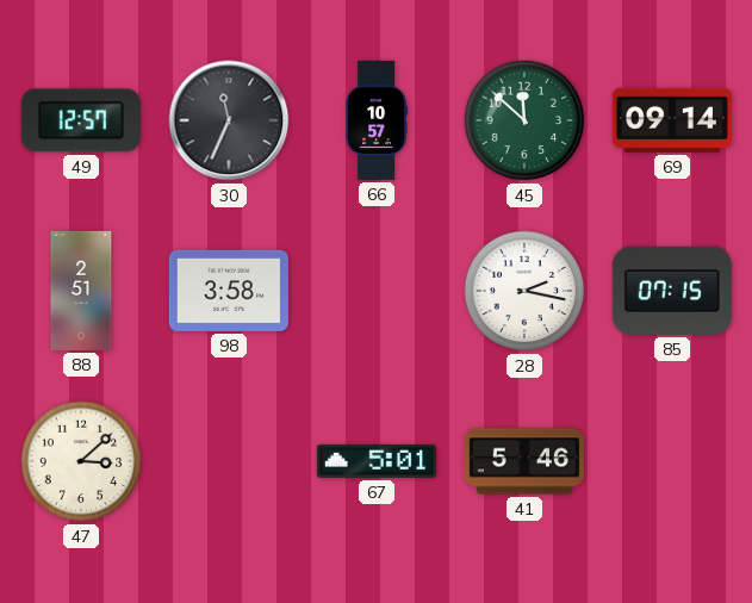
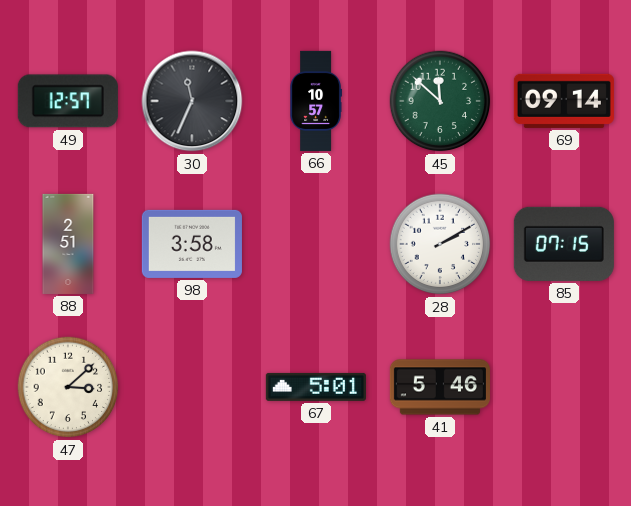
28: 2:17 -> 2:10
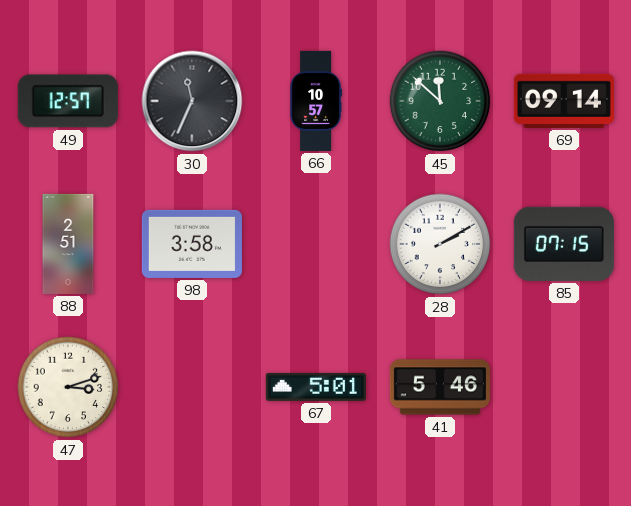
47: 3:08 -> 3:12
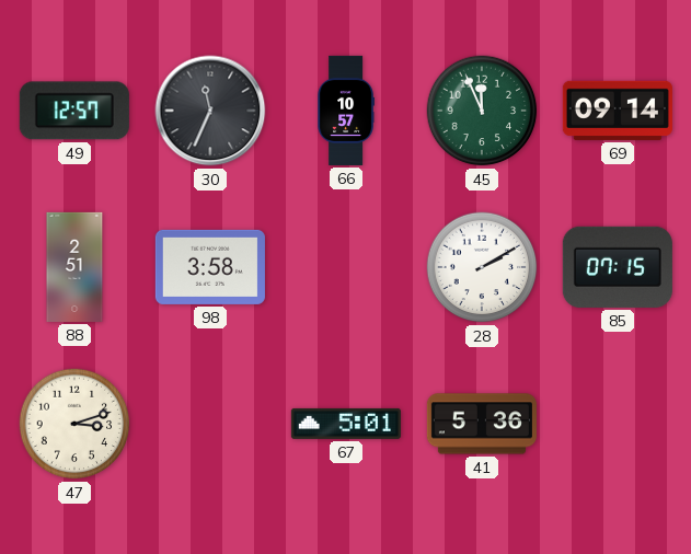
45: 11:52 -> 11:56
41: 5:46 -> 5:36
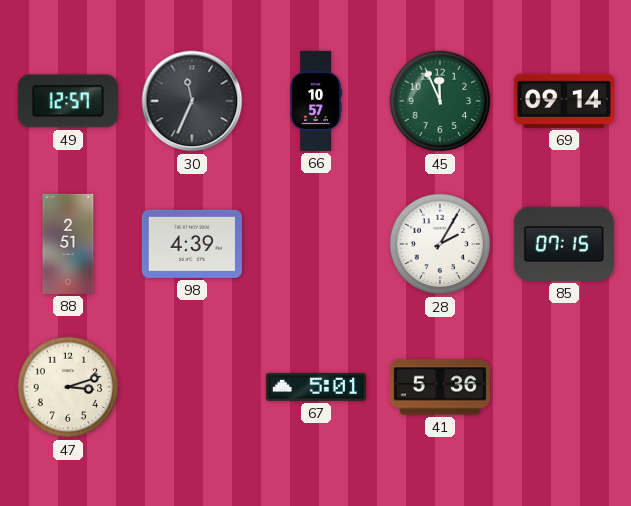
98: 3:58 -> 4:39
28: 2:10 -> 2:05
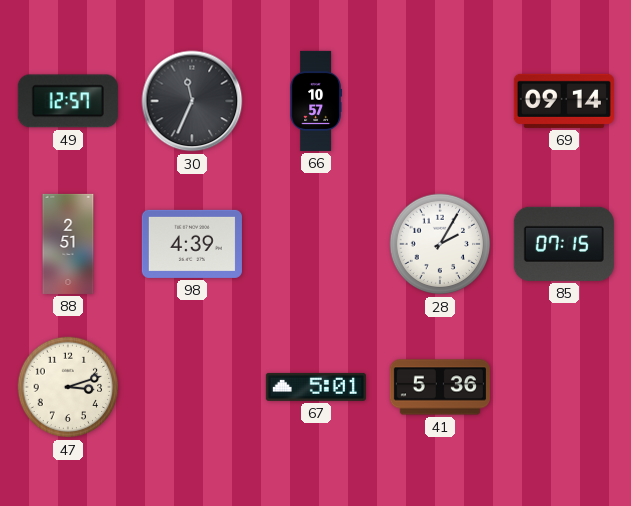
45: 11:56 -> none
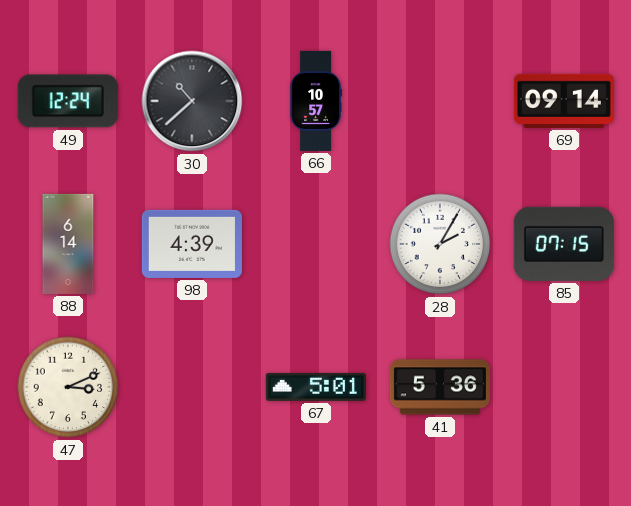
49: 12:57 -> 12:24
30: 11:34 -> 10:38
88: 2:51 -> 6:14
47: 3:12 -> 3:11
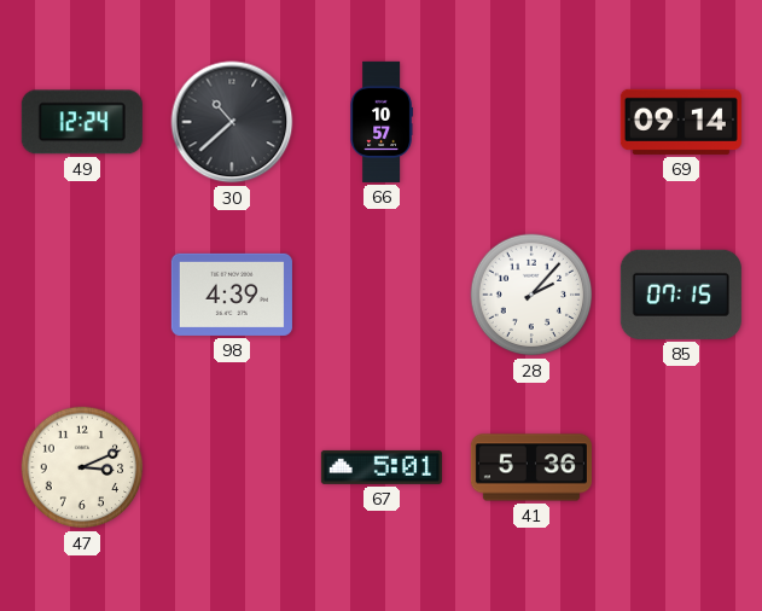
88: 6:14 -> none
28: 2:05 -> 2:07
